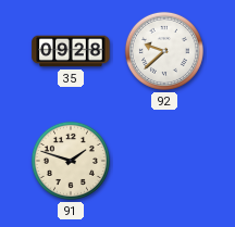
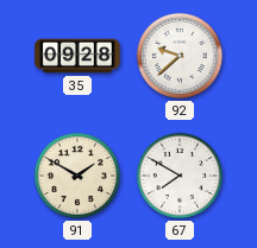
91: 1:48 -> 1:50
67: none -> 7:50
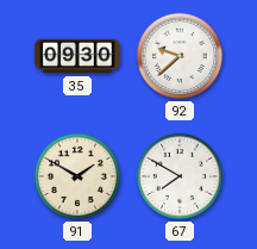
35: 09:28 -> 09:30
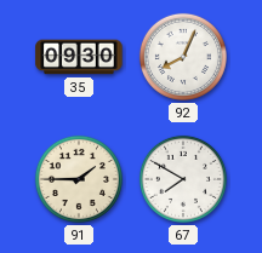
92: 9:38 -> 8:04
91: 1:50 -> 1:45
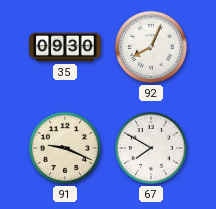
91: 1:45 -> 9:19
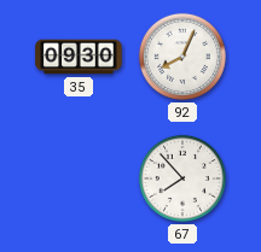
91: 9:19 -> none
67: 7:50 -> 7:53
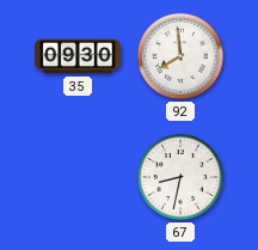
92: 8:04 -> 7:59
67: 7:53 -> 8:32
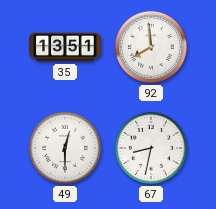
35: 09:30 -> 13:51
49: none -> 12:30
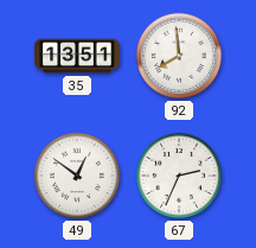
49: 12:30 -> 12:51
67: 8:32 -> 2:34
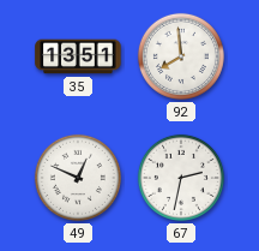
49: 12:51 -> 12:49
67: 2:34 -> 2:32
